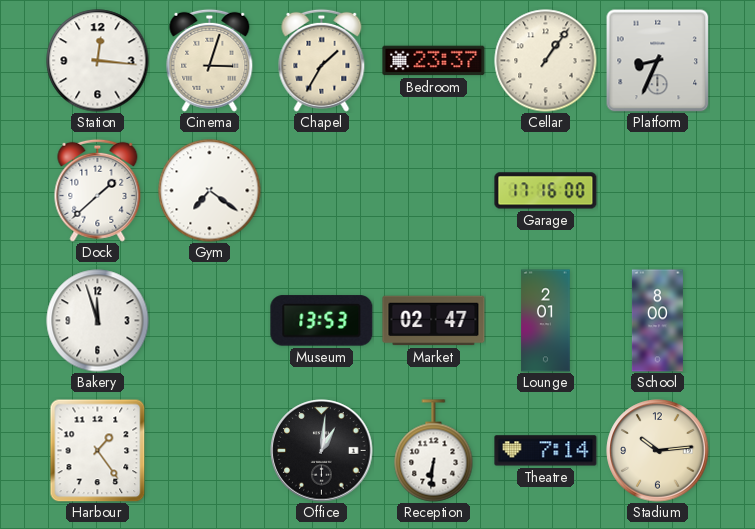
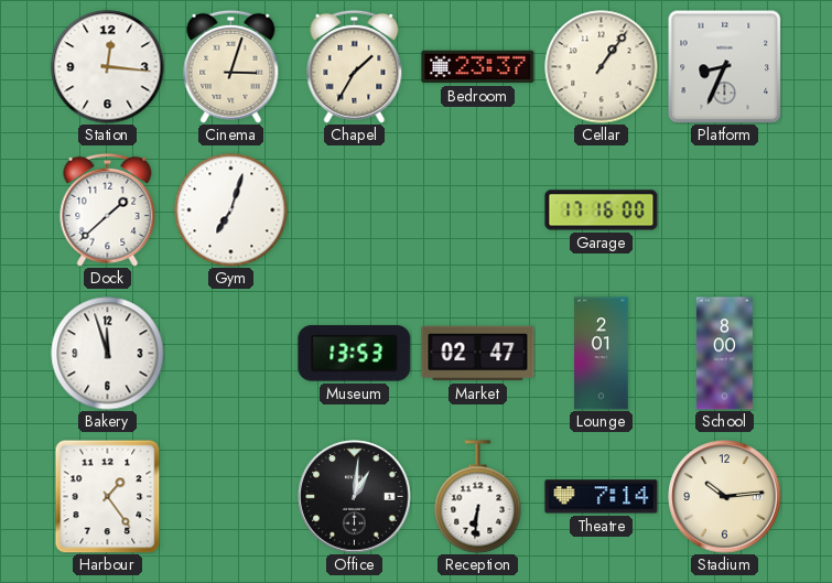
Gym: 7:21 -> 7:03
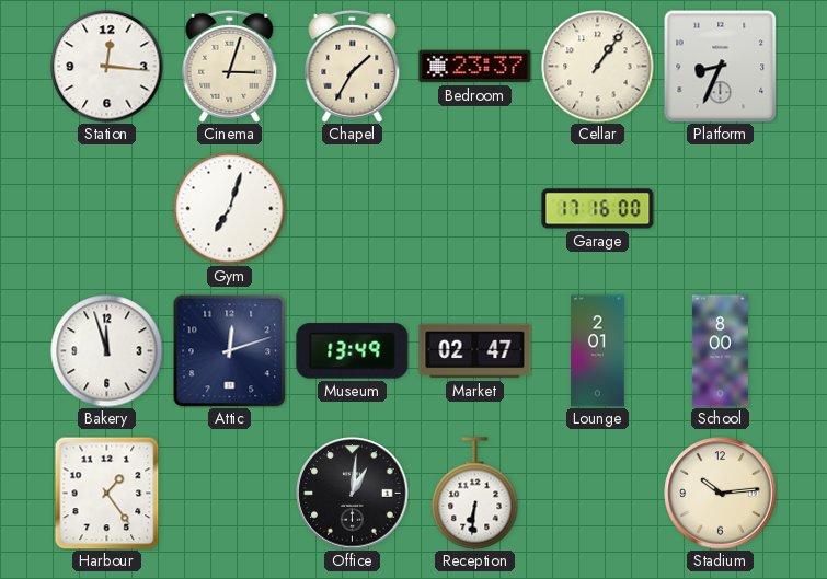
Dock: 1:38 -> none
Attic: none -> 12:12
Museum: 13:53 -> 13:49
Theatre: 7:14 -> none
